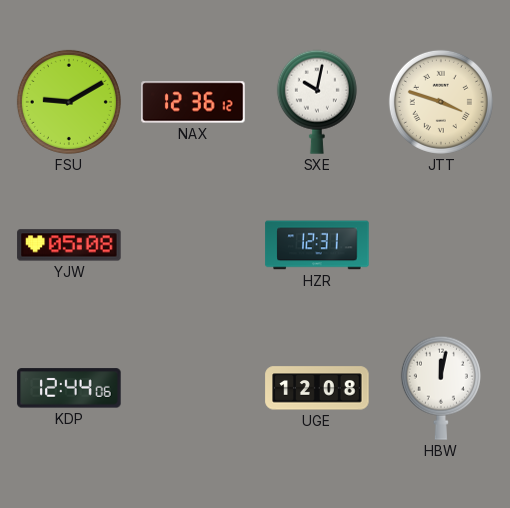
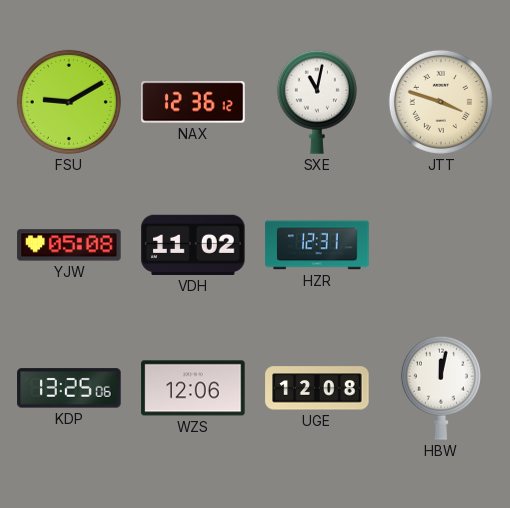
SXE: 10:02 -> 11:02
VDH: none -> 11:02
KDP: 12:44 -> 13:25
WZS: none -> 12:06
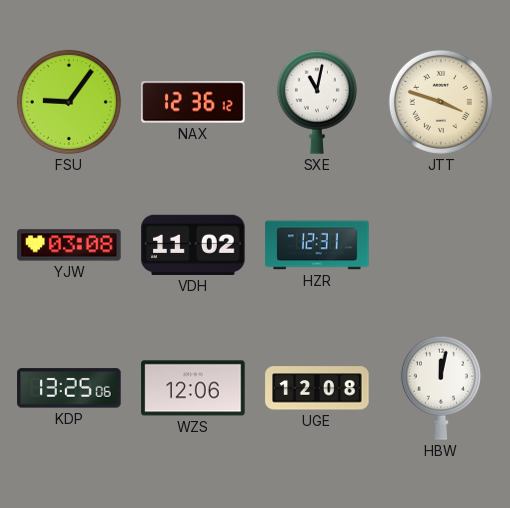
FSU: 9:10 -> 9:06
YJW: 05:08 -> 03:08
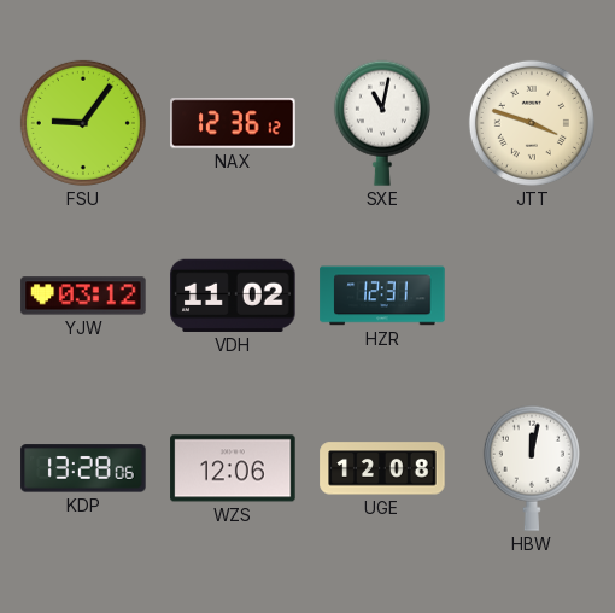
YJW: 03:08 -> 03:12
KDP: 13:25 -> 13:28
